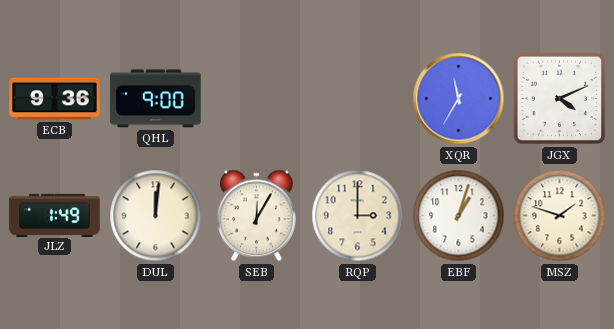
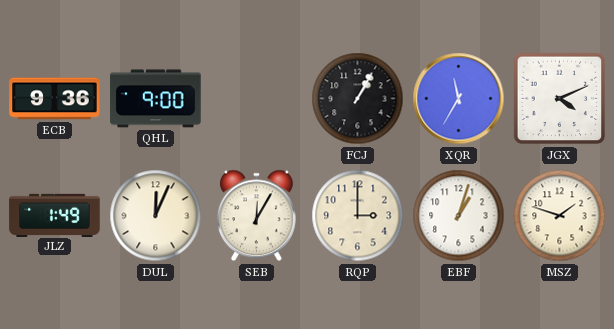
FCJ: none -> 1:05
DUL: 12:01 -> 12:04
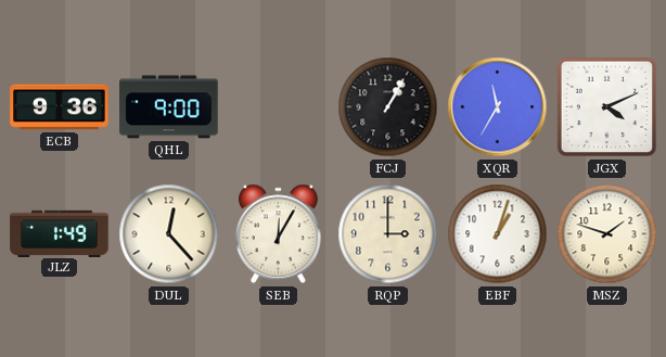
DUL: 12:04 -> 12:23
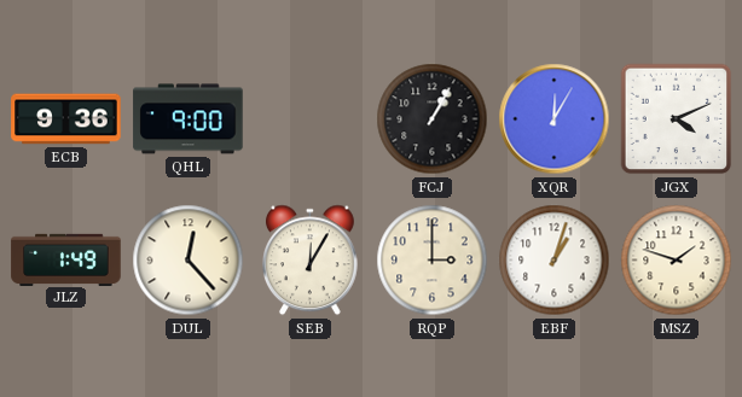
XQR: 11:35 -> 12:05
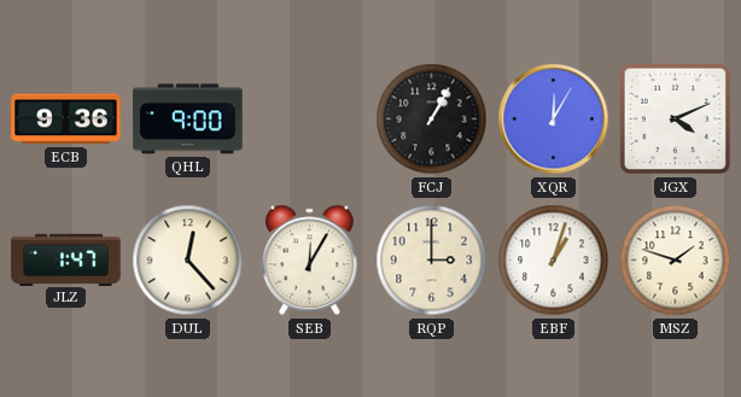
JLZ: 1:49 -> 1:47
